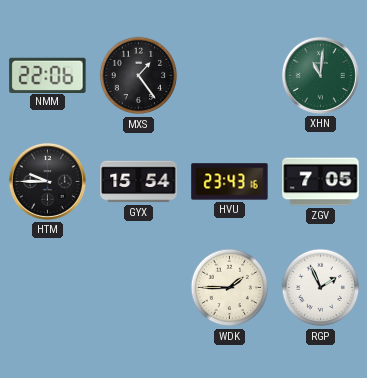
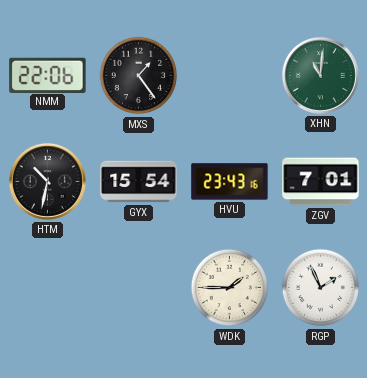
HTM: 9:45 -> 10:32
ZGV: 7:05 -> 7:01
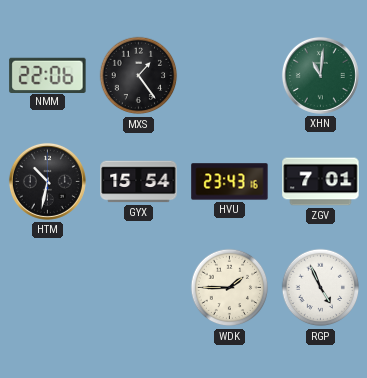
RGP: 1:56 -> 4:56
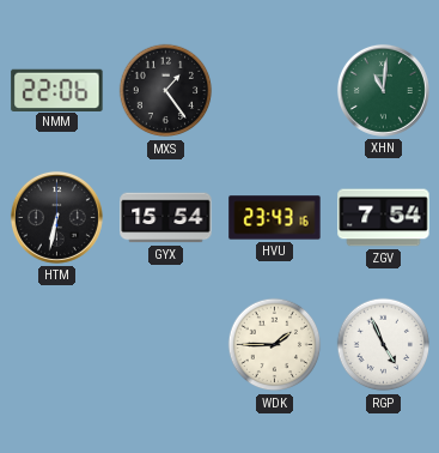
HTM: 10:32 -> 6:32
ZGV: 7:01 -> 7:54
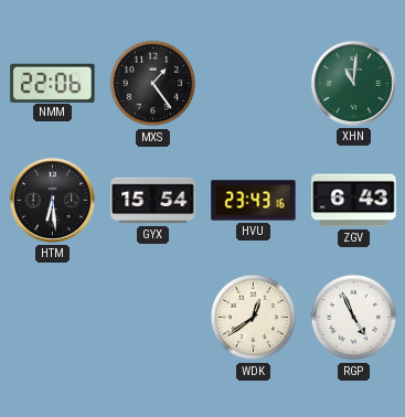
HTM: 6:32 -> 6:29
ZGV: 7:54 -> 6:43
WDK: 1:45 -> 12:39
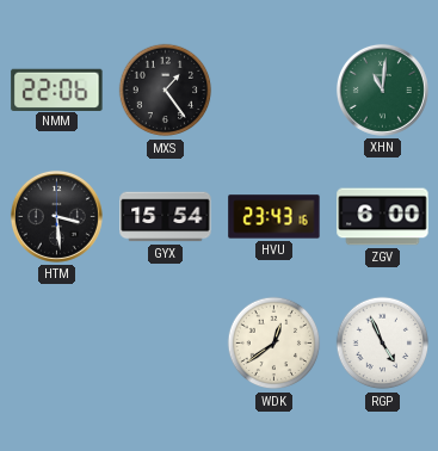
HTM: 6:29 -> 3:29
ZGV: 6:43 -> 6:00
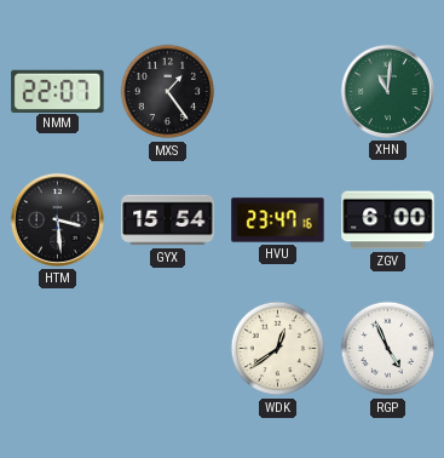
NMM: 22:06 -> 22:07
HVU: 23:43 -> 23:47
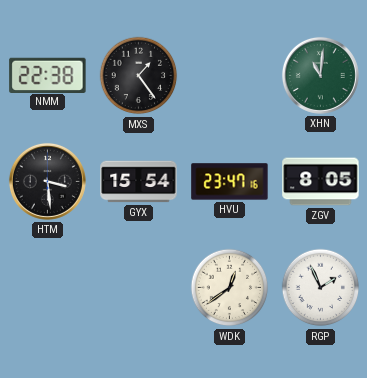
NMM: 22:07 -> 22:38
ZGV: 6:00 -> 8:05
RGP: 4:56 -> 1:56
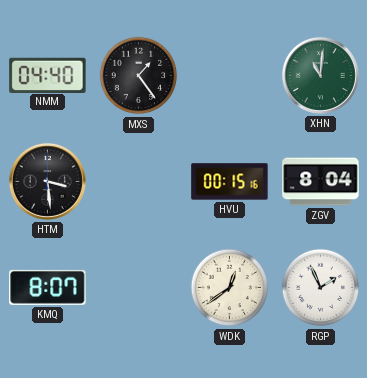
NMM: 22:38 -> 04:40
GYX: 15:54 -> none
HVU: 23:47 -> 00:15
ZGV: 8:05 -> 8:04
KMQ: none -> 8:07
